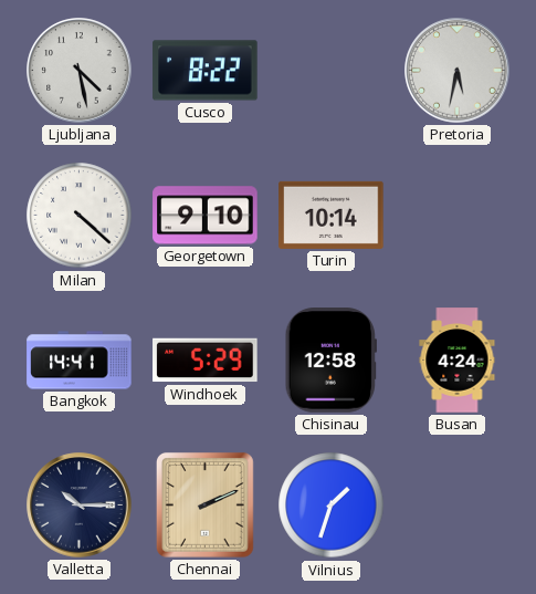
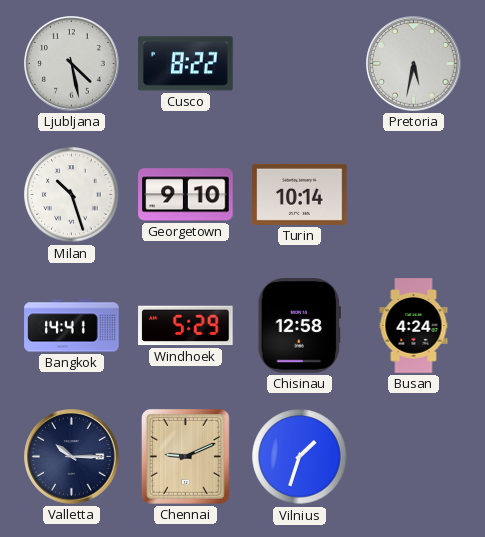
Milan: 4:22 -> 10:27
Chennai: 2:11 -> 9:11
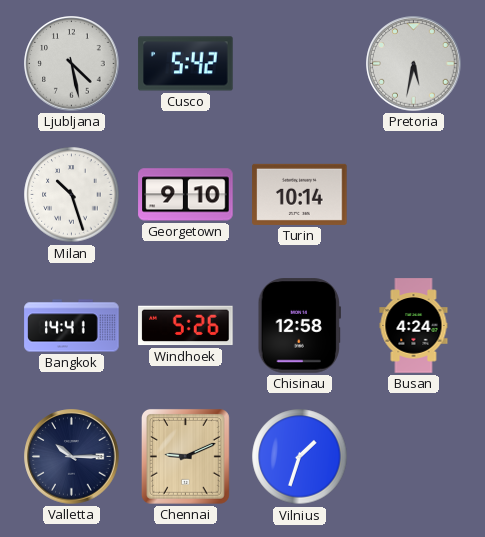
Cusco: 8:22 -> 5:42
Windhoek: 5:29 -> 5:26
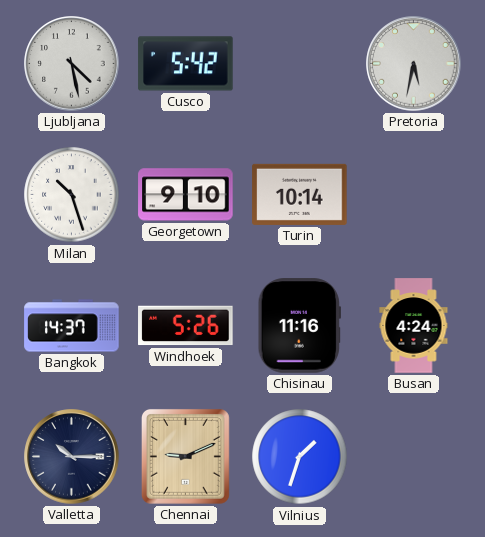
Bangkok: 14:41 -> 14:37
Chisinau: 12:58 -> 11:16
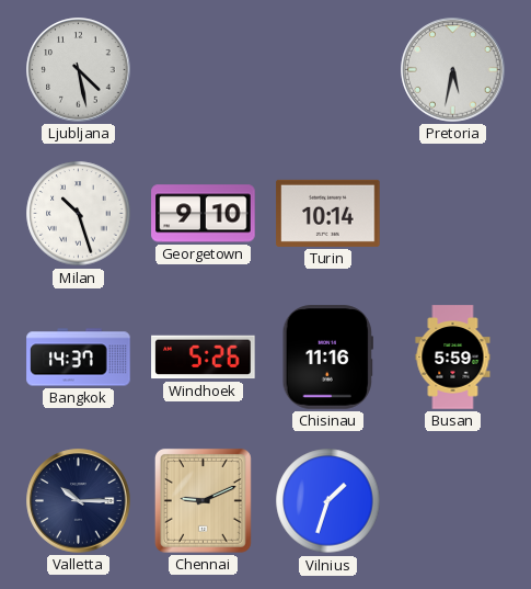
Cusco: 5:42 -> none
Busan: 4:24 -> 5:59
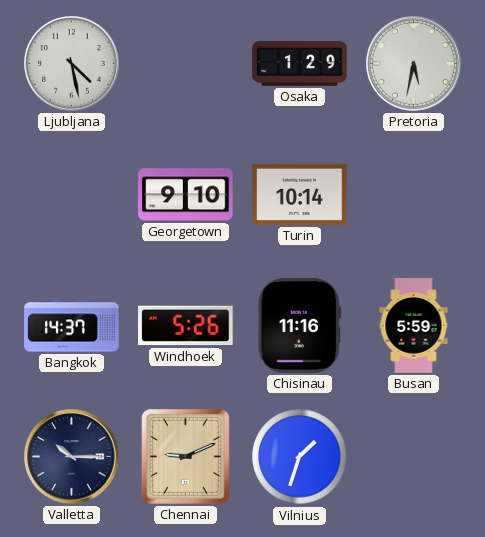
Osaka: none -> 1:29
Milan: 10:27 -> none
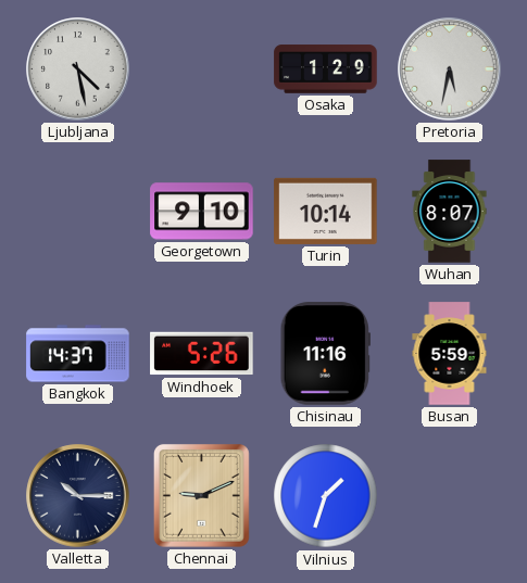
Wuhan: none -> 8:07
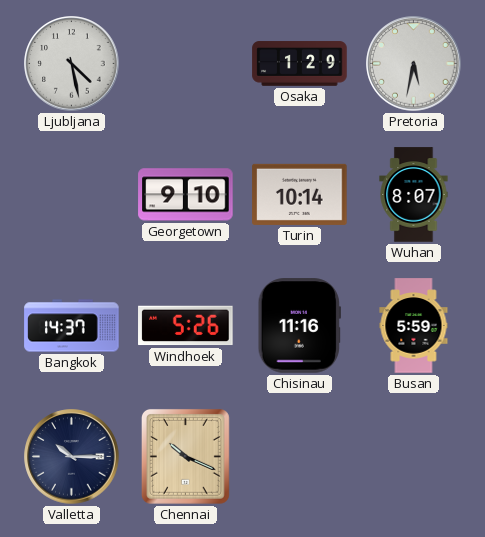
Chennai: 9:11 -> 10:19
Vilnius: 1:33 -> none
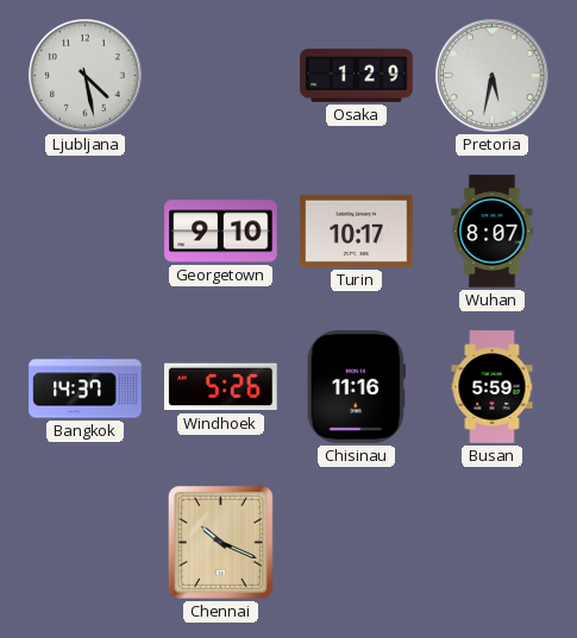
Turin: 10:14 -> 10:17
Valletta: 10:15 -> none
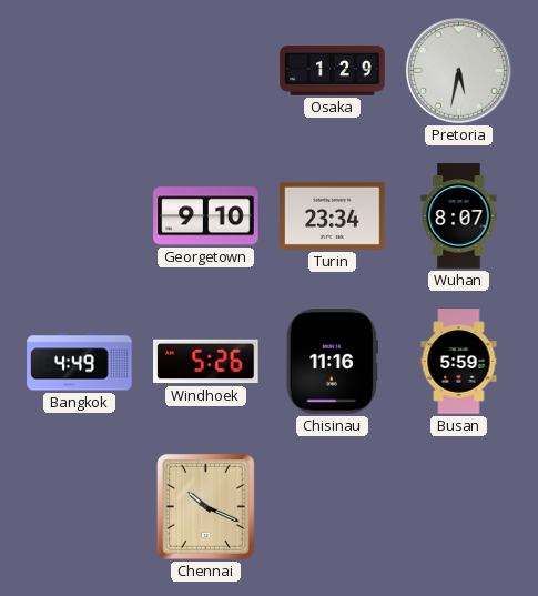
Ljubljana: 4:28 -> none
Turin: 10:17 -> 23:34
Bangkok: 14:37 -> 4:49
